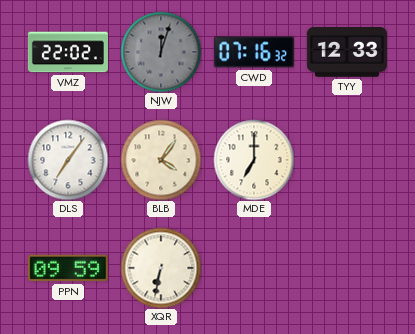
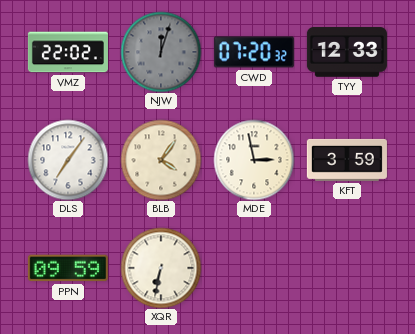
CWD: 07:16 -> 07:20
MDE: 7:00 -> 2:58
KFT: none -> 3:59
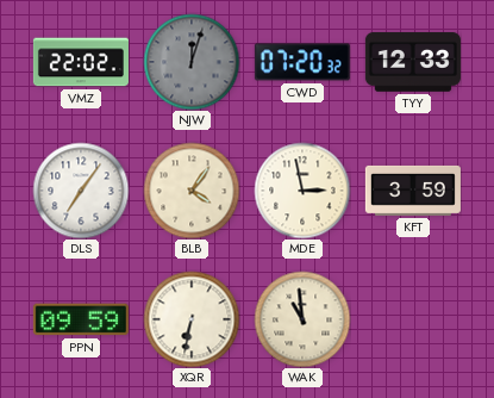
WAK: none -> 10:59
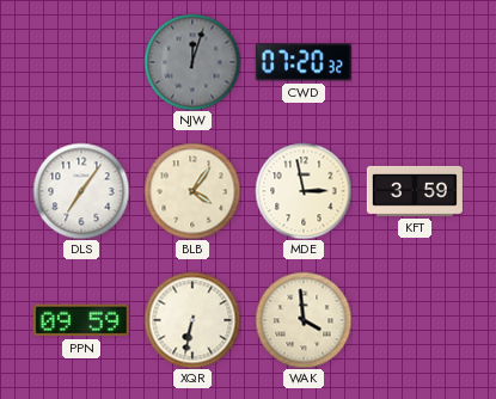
VMZ: 22:02 -> none
TYY: 12:33 -> none
WAK: 10:59 -> 3:59
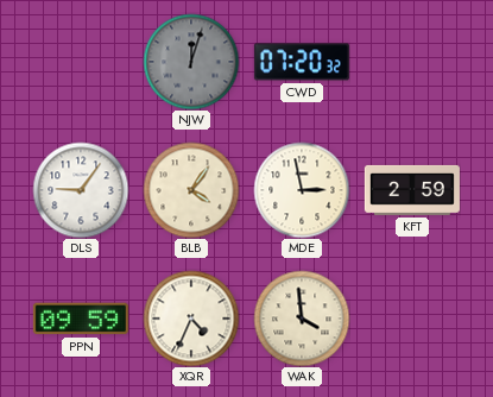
DLS: 7:06 -> 9:06
KFT: 3:59 -> 2:59
XQR: 6:32 -> 4:34
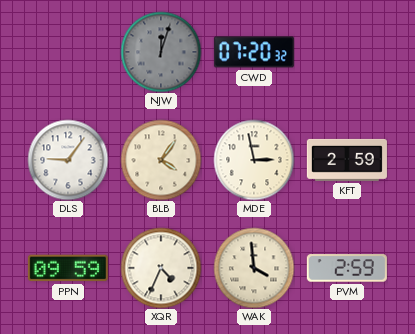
PVM: none -> 2:59
